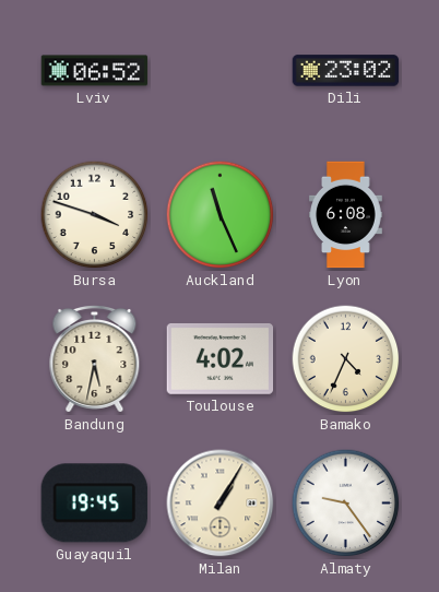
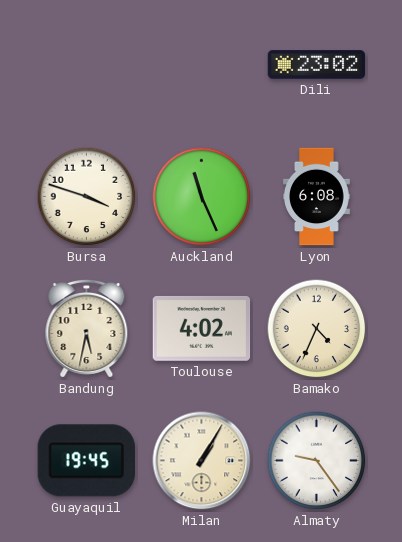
Lviv: 06:52 -> none
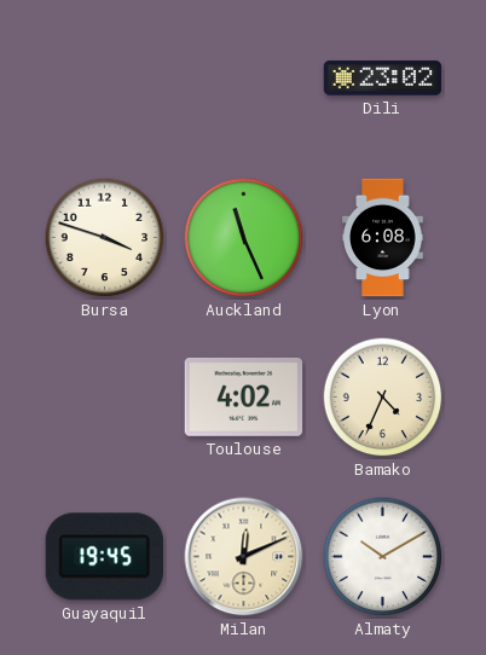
Bandung: 5:32 -> none
Milan: 1:05 -> 12:11
Almaty: 9:24 -> 10:10
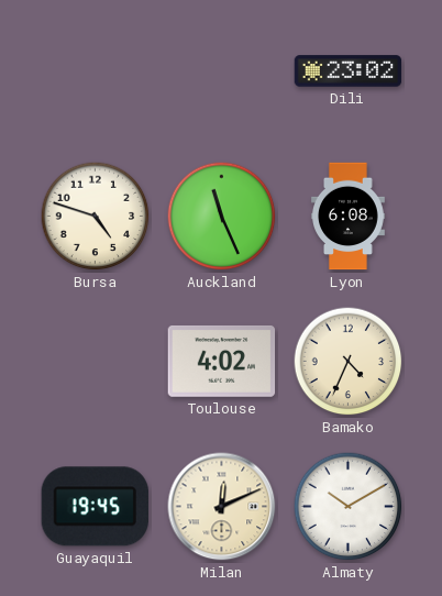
Bursa: 3:48 -> 4:48
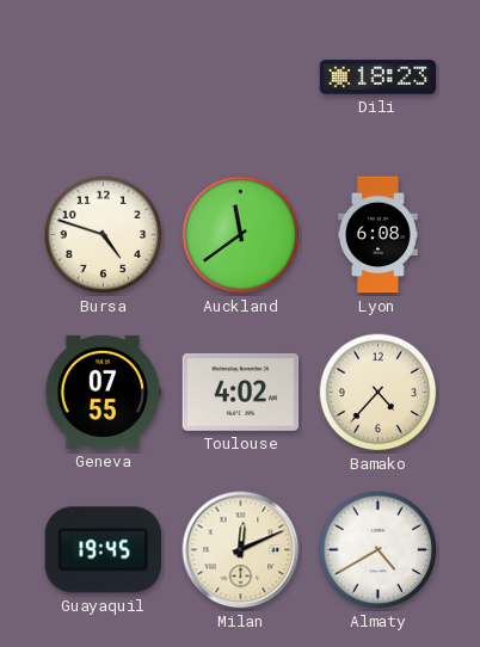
Dili: 23:02 -> 18:23
Auckland: 11:26 -> 11:39
Geneva: none -> 07:55
Bamako: 4:34 -> 4:37
Almaty: 10:10 -> 4:40
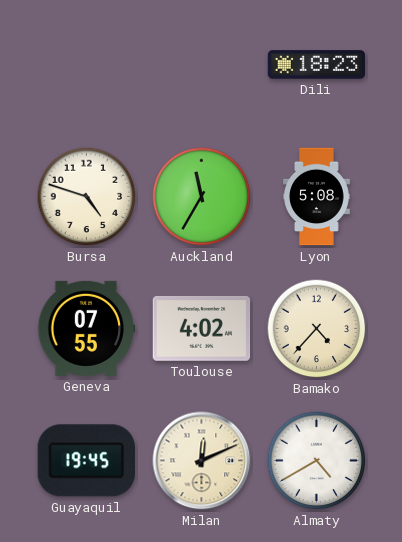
Auckland: 11:39 -> 11:35
Lyon: 6:08 -> 5:08
